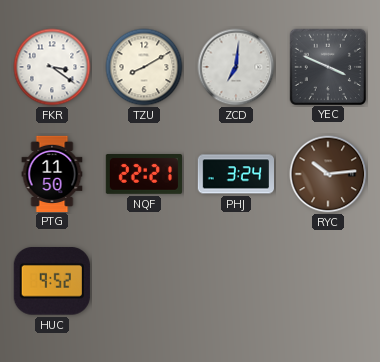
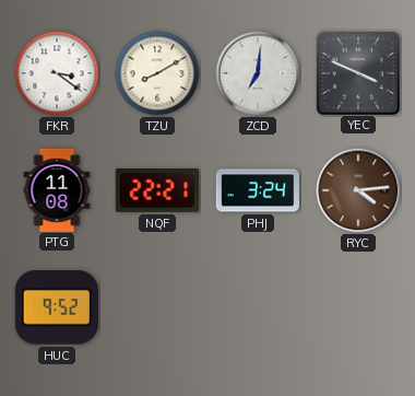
PTG: 11:50 -> 11:08
RYC: 10:14 -> 4:14
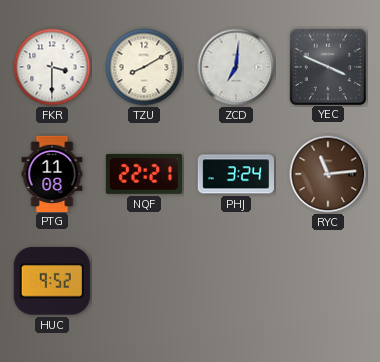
FKR: 3:21 -> 3:30
RYC: 4:14 -> 11:14
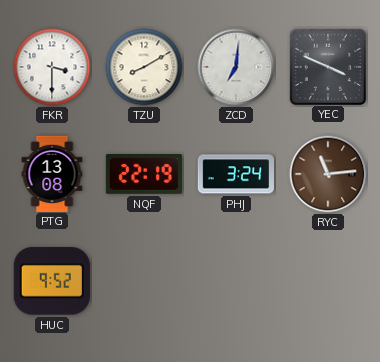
PTG: 11:08 -> 13:08
NQF: 22:21 -> 22:19
